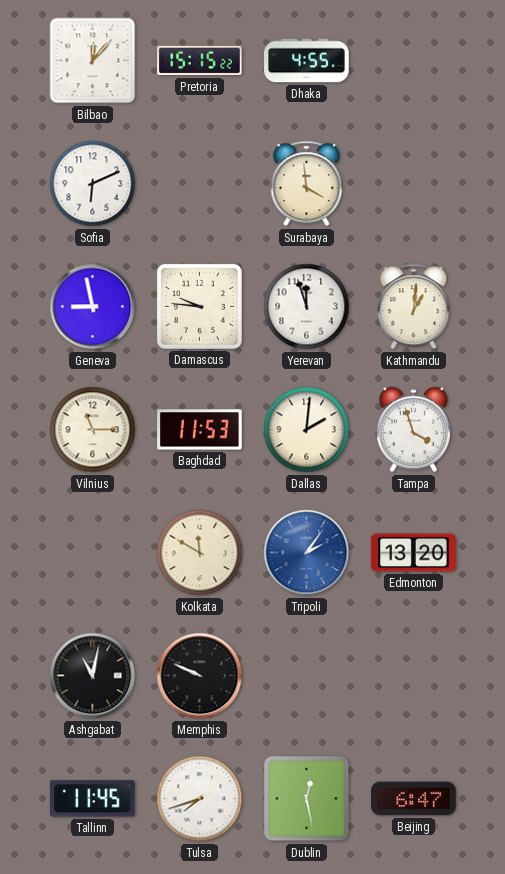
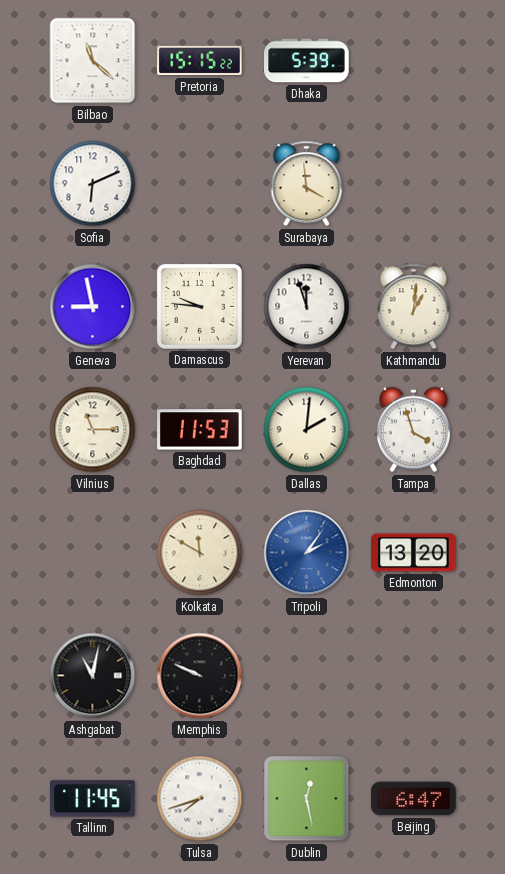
Bilbao: 12:07 -> 11:22
Dhaka: 4:55 -> 5:39
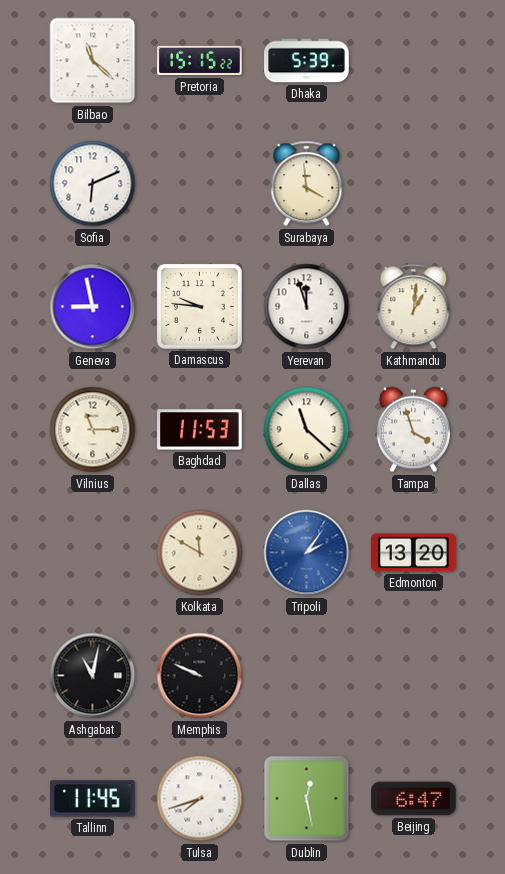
Dallas: 2:01 -> 11:22
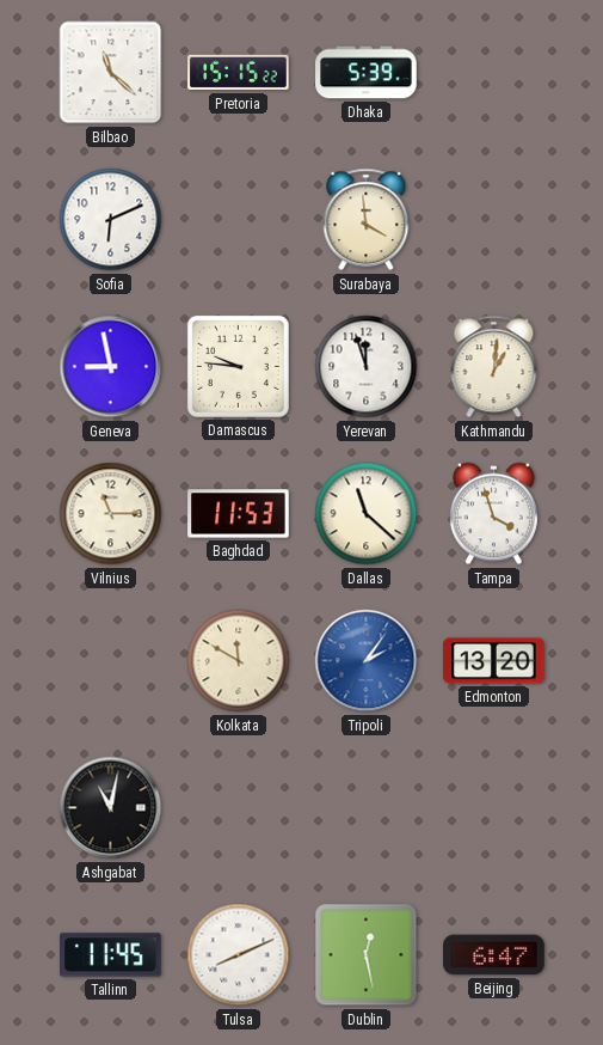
Memphis: 9:49 -> none
Tulsa: 7:42 -> 8:11
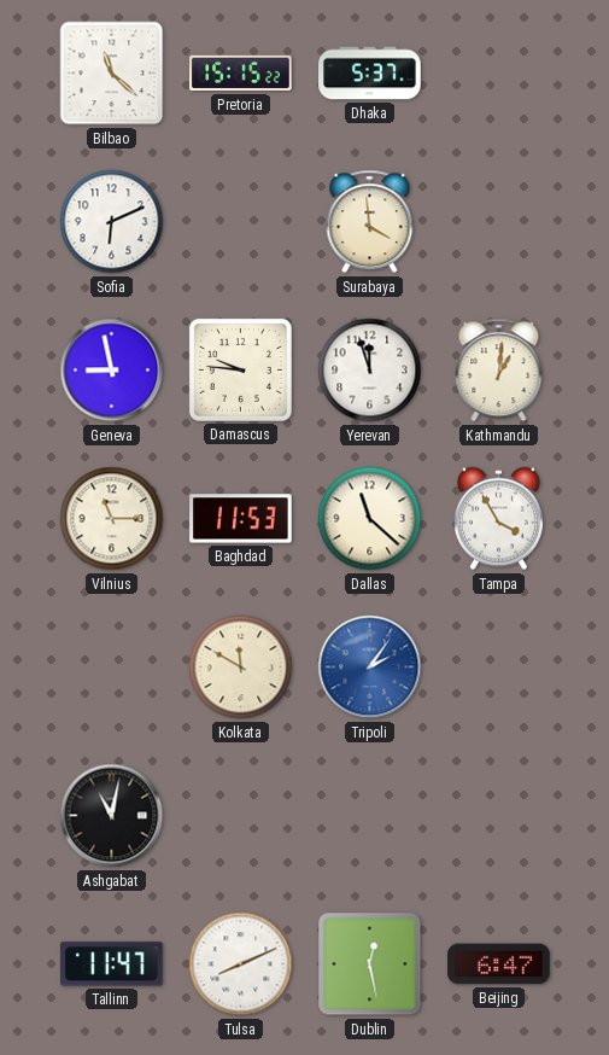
Dhaka: 5:39 -> 5:37
Tampa: 3:57 -> 3:55
Edmonton: 13:20 -> none
Tallinn: 11:45 -> 11:47
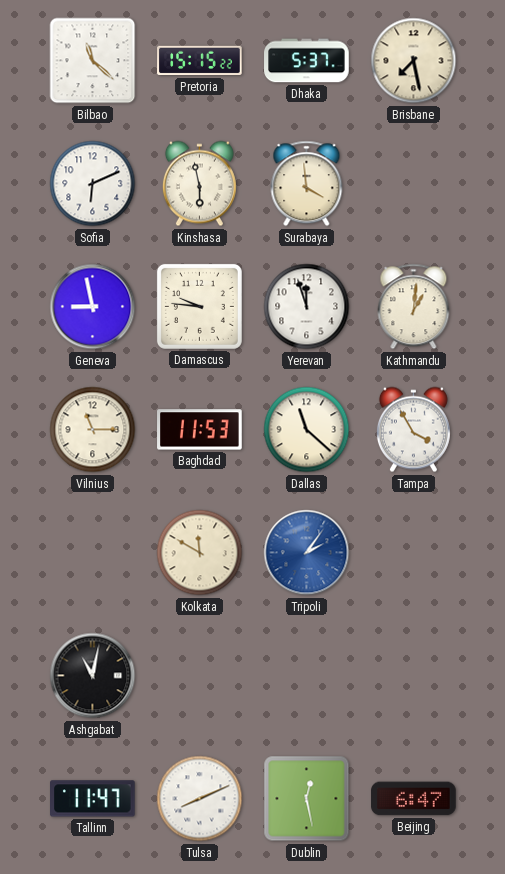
Brisbane: none -> 7:28
Kinshasa: none -> 5:58
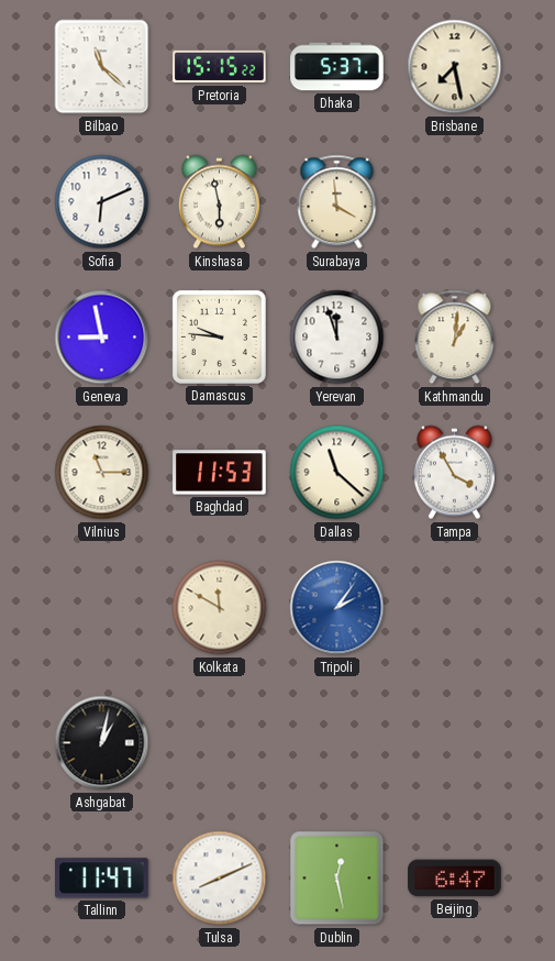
Ashgabat: 11:02 -> 1:02
